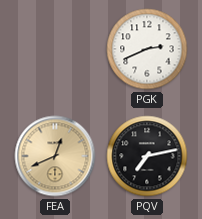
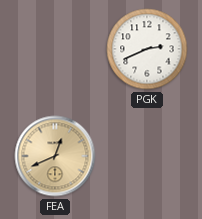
PQV: 7:13 -> none
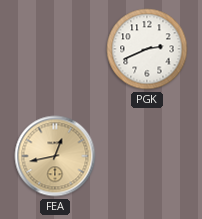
FEA: 12:41 -> 12:43
